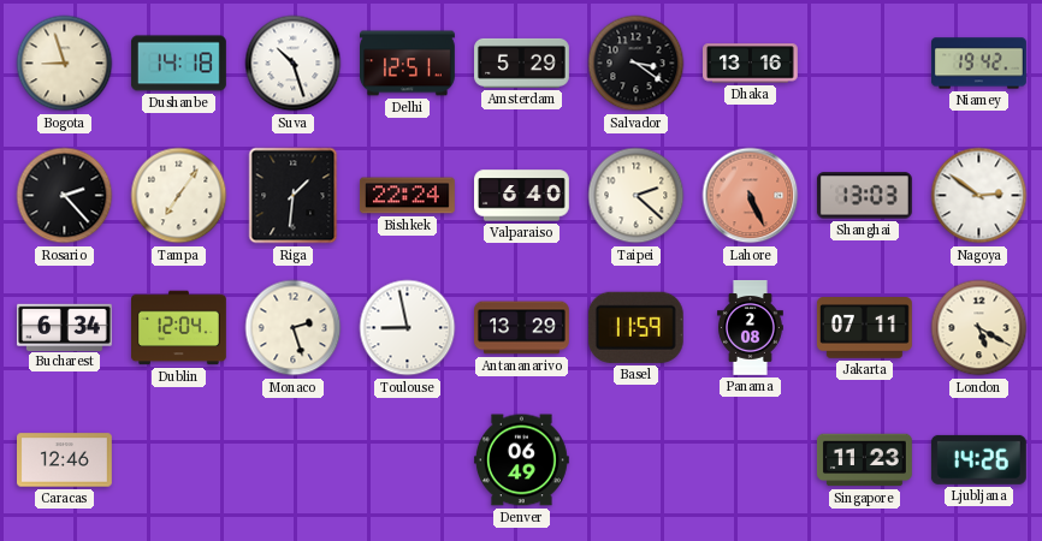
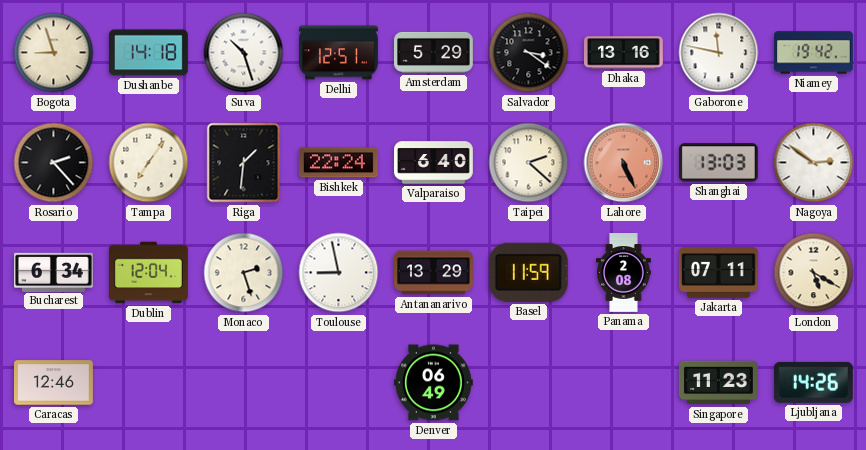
Gaborone: none -> 11:47
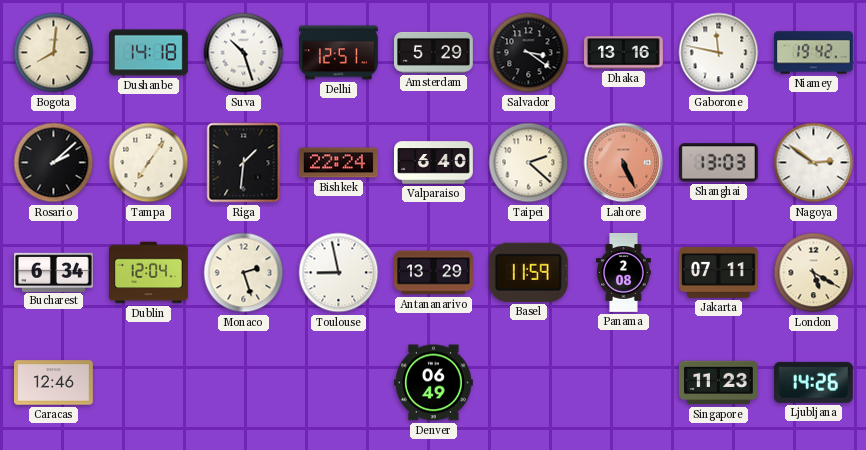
Bogota: 8:57 -> 8:01
Rosario: 2:23 -> 2:08
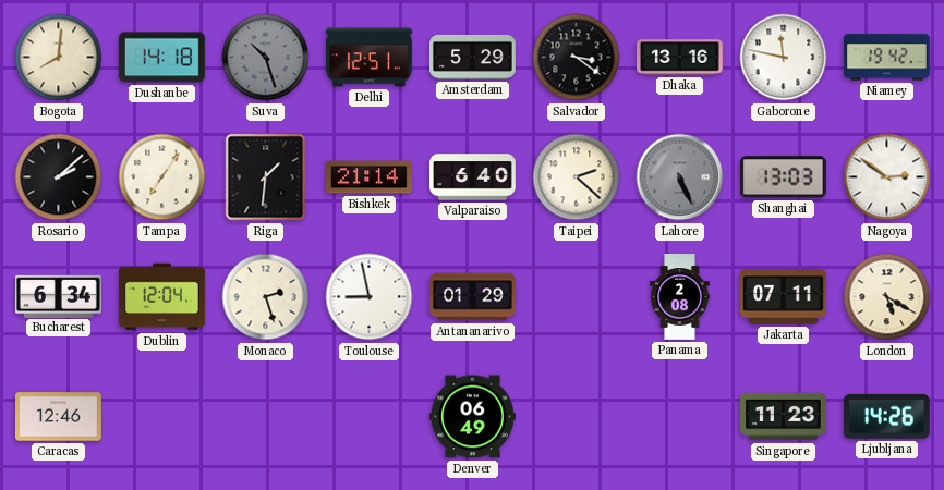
Suva dial: white -> grey
Bishkek: 22:24 -> 21:14
Lahore dial: salmon -> grey
Antananarivo: 13:29 -> 01:29
Basel: 11:59 -> none
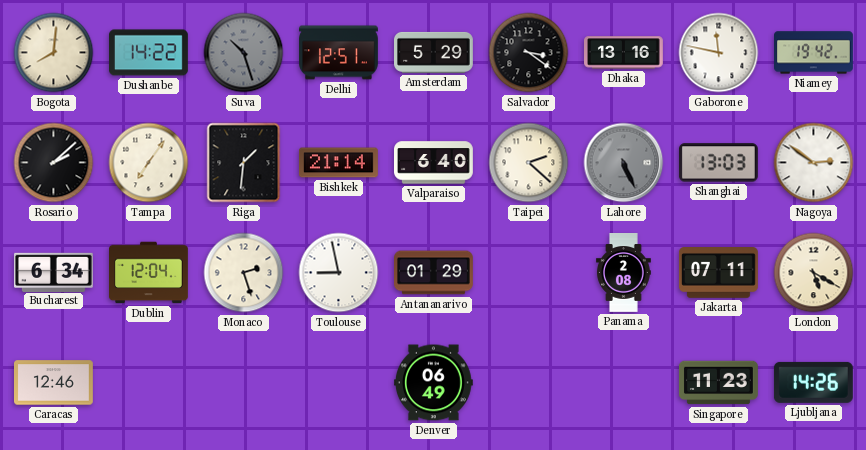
Dushanbe: 14:18 -> 14:22
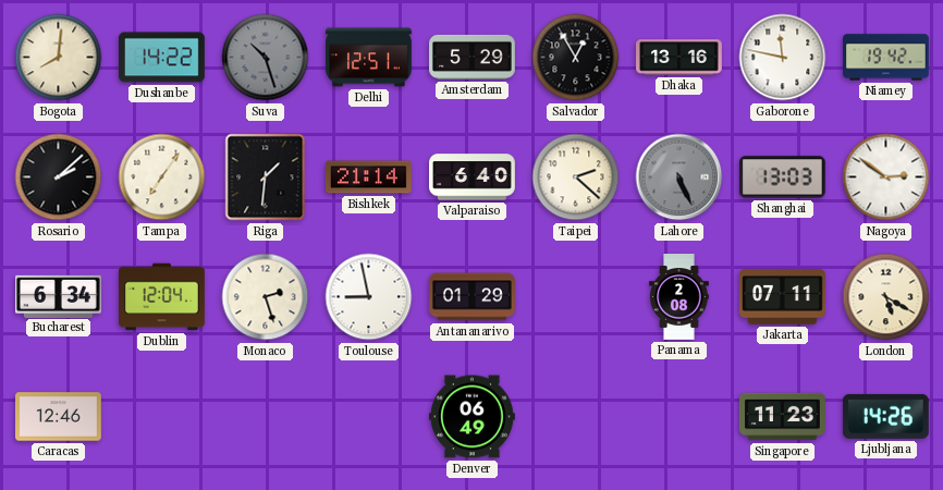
Salvador: 3:21 -> 12:55
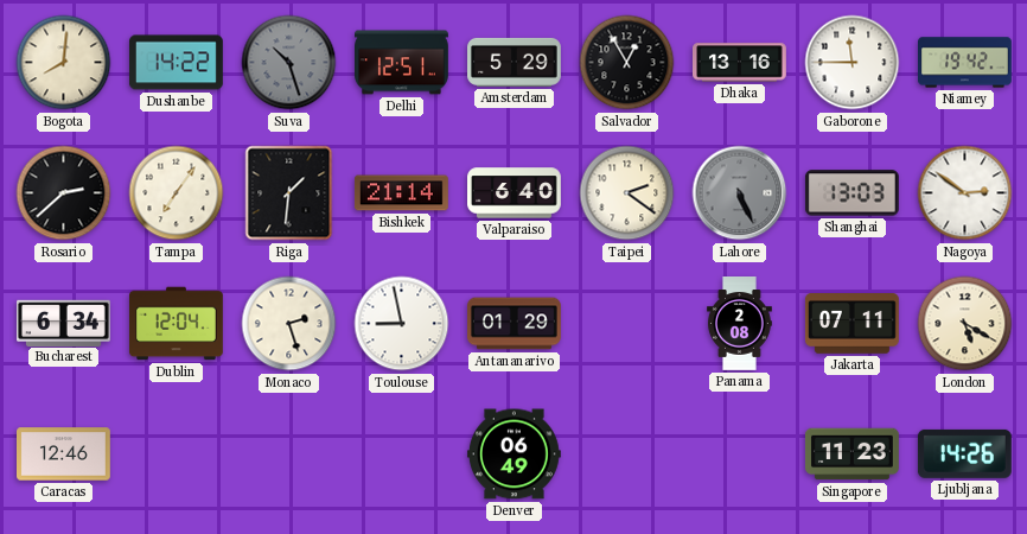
Gaborone: 11:47 -> 11:45
Rosario: 2:08 -> 2:38
Taipei: 2:22 -> 2:21
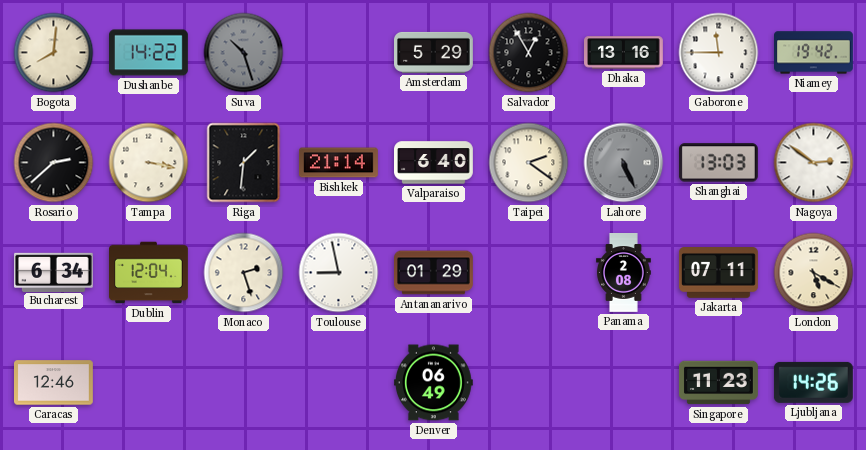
Delhi: 12:51 -> none
Tampa: 7:06 -> 3:17
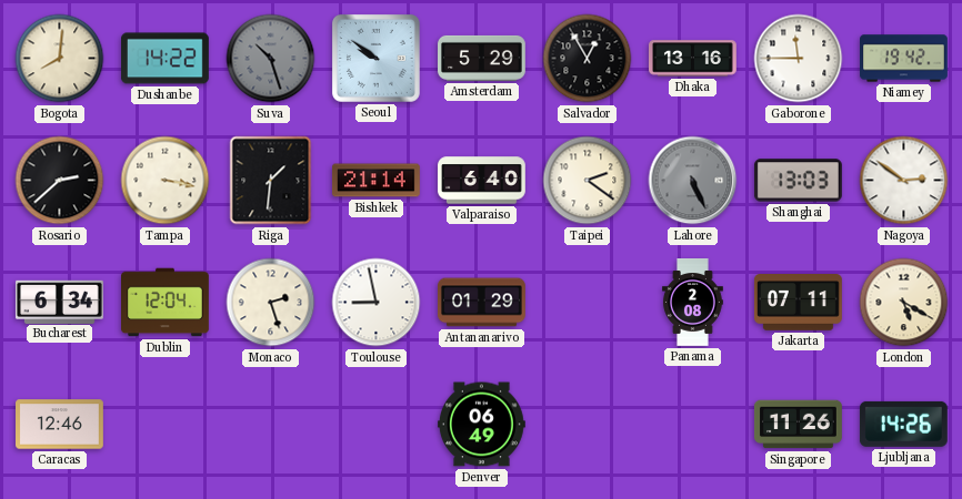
Seoul: none -> 9:51
Singapore: 11:23 -> 11:26
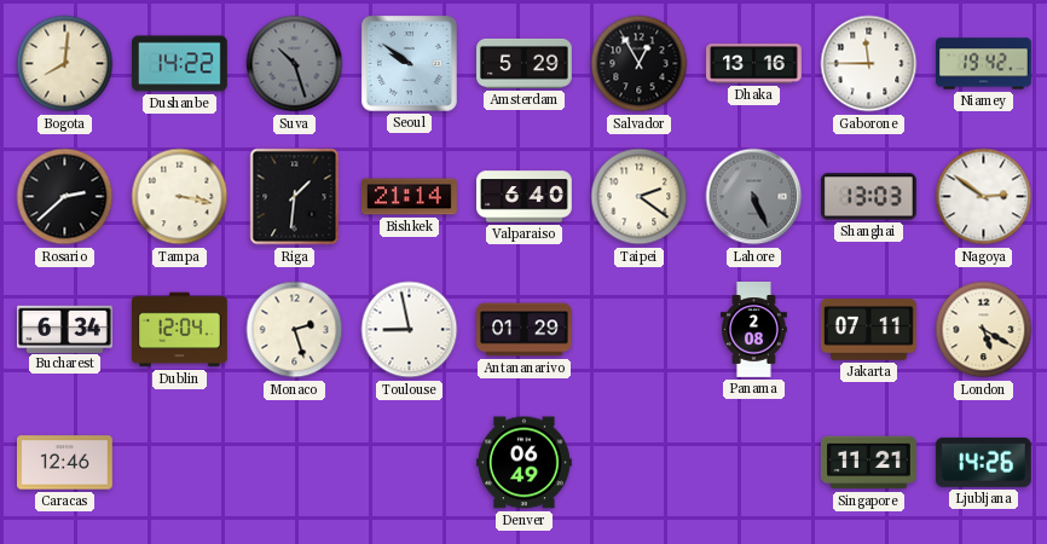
Singapore: 11:26 -> 11:21
